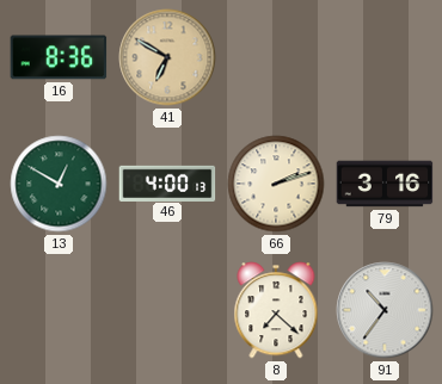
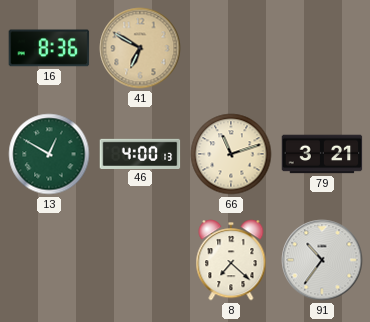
66: 2:12 -> 11:12
79: 3:16 -> 3:21
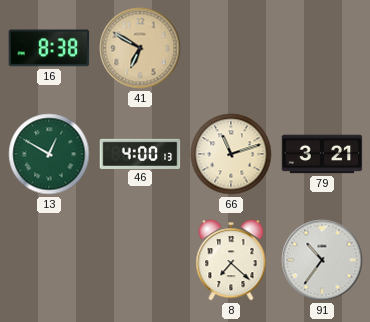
16: 8:36 -> 8:38
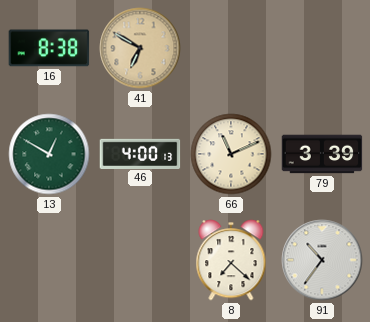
66: 11:12 -> 11:11
79: 3:21 -> 3:39
